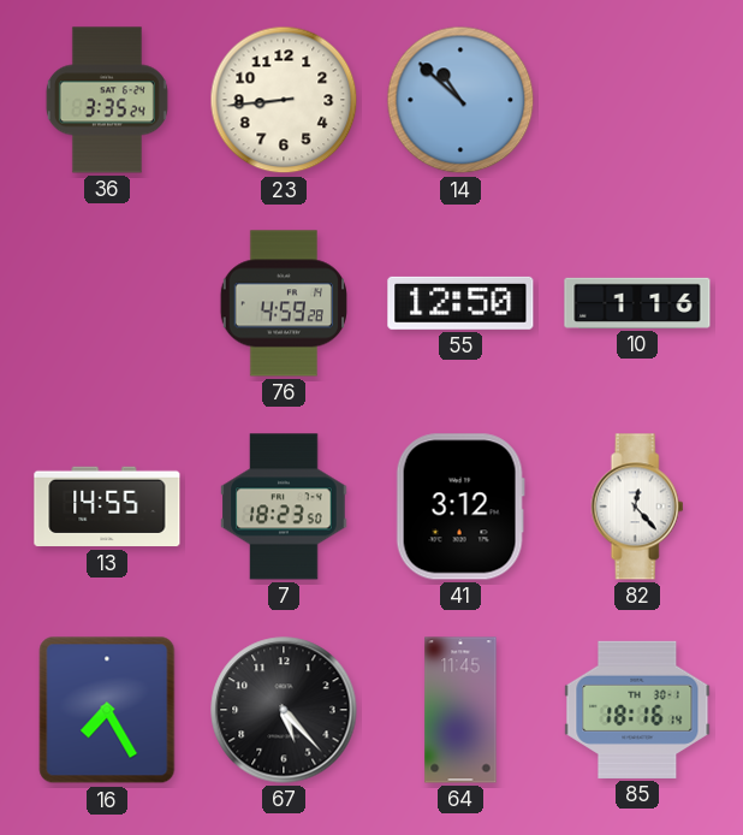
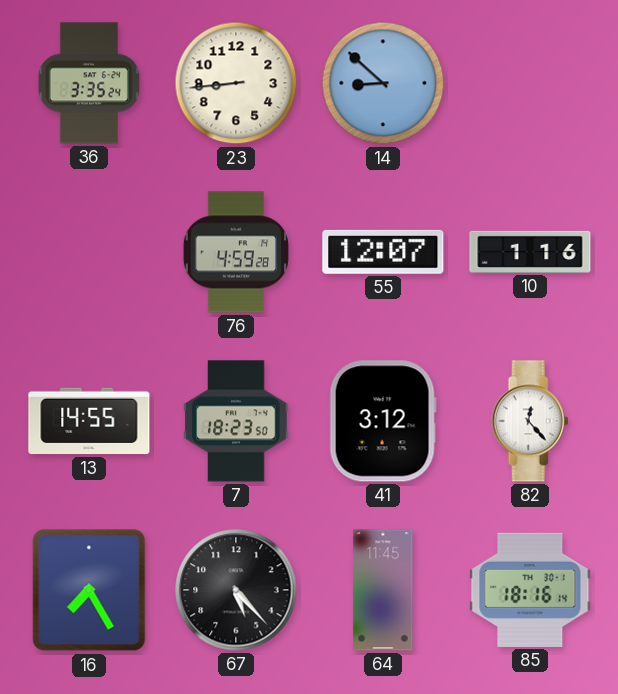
14: 10:52 -> 8:52
55: 12:50 -> 12:07
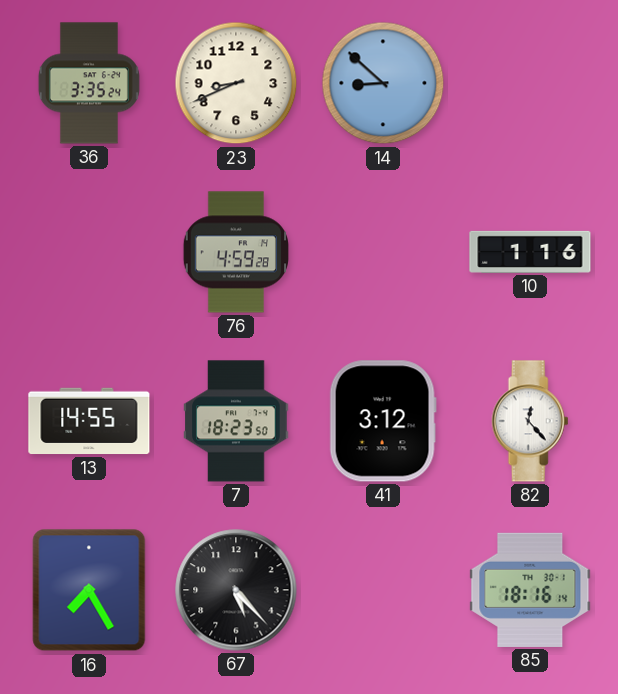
23: 8:44 -> 8:41
55: 12:07 -> none
64: 11:45 -> none
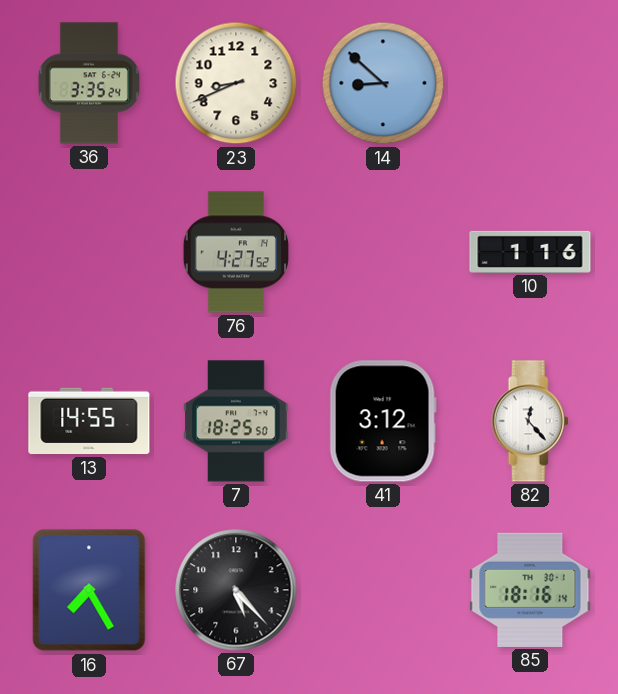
76: 4:59 -> 4:27
7: 18:23 -> 18:25
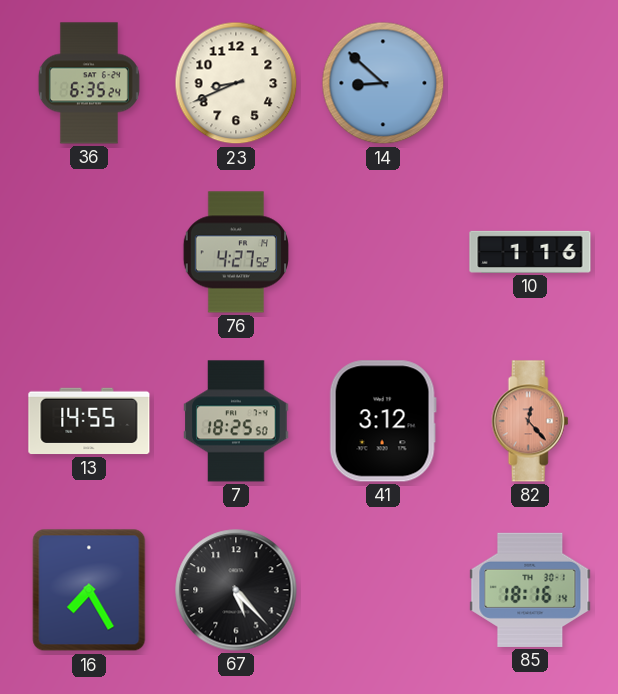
36: 3:35 -> 6:35
82 dial: white -> salmon
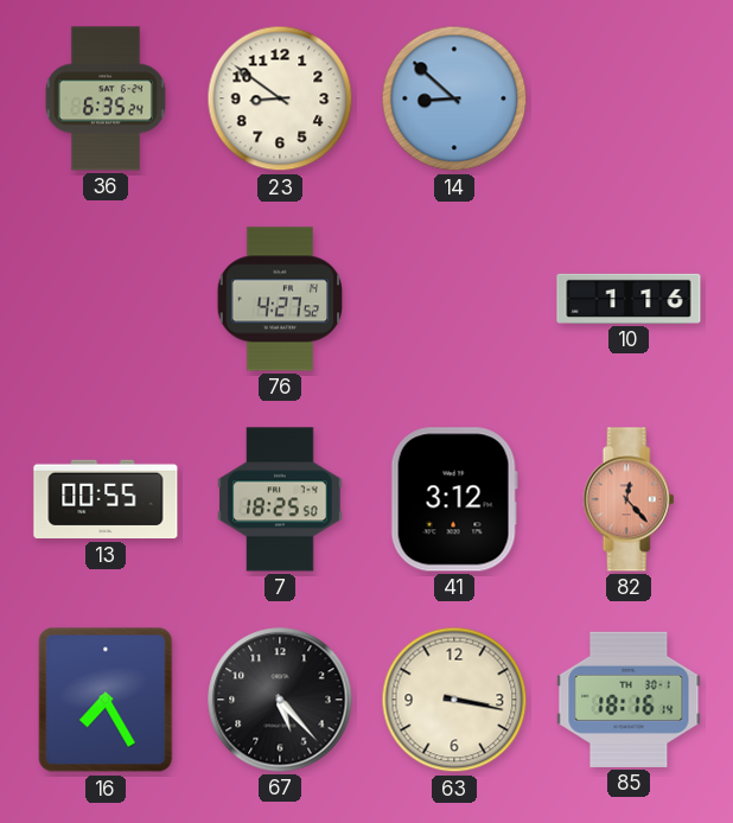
23: 8:41 -> 8:51
13: 14:55 -> 00:55
63: none -> 3:17
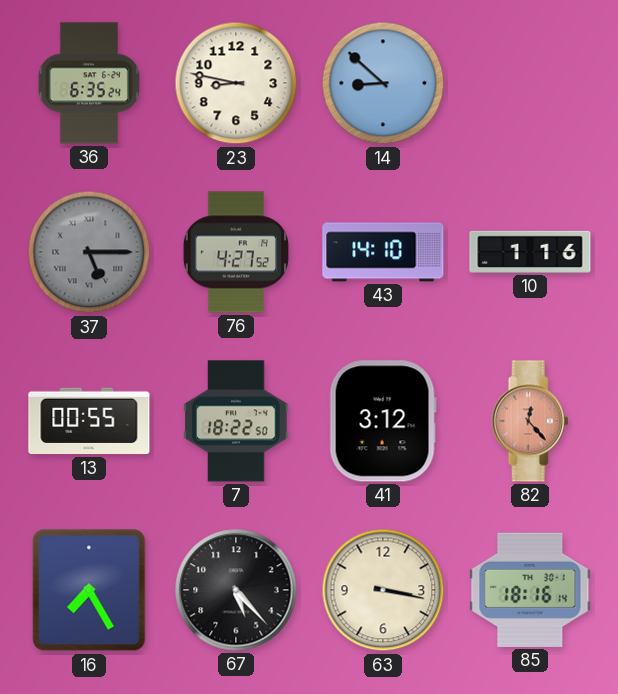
23: 8:51 -> 8:47
37: none -> 5:15
43: none -> 14:10
7: 18:25 -> 18:22
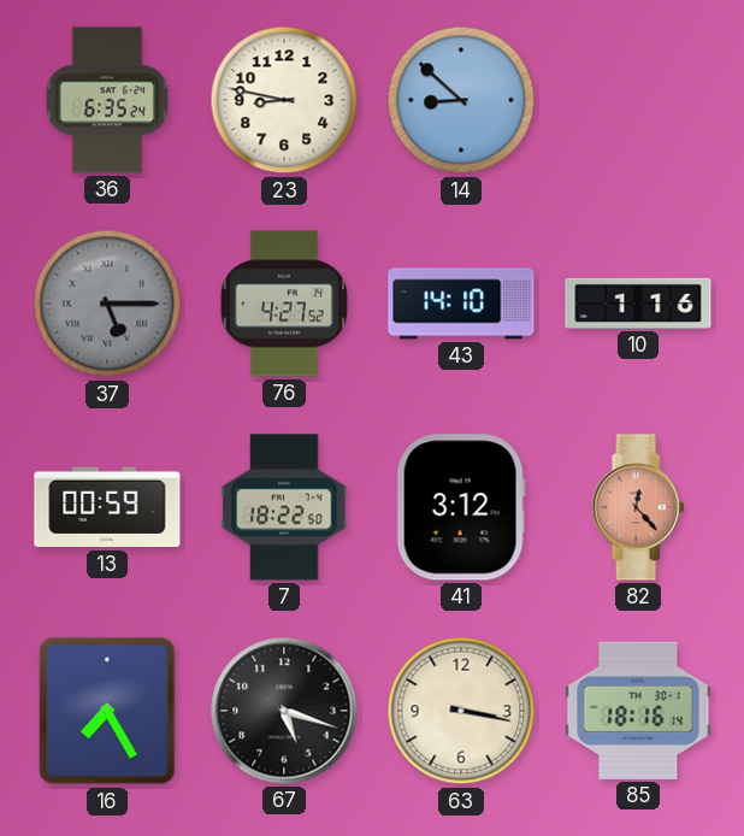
13: 00:55 -> 00:59
67: 5:23 -> 5:18
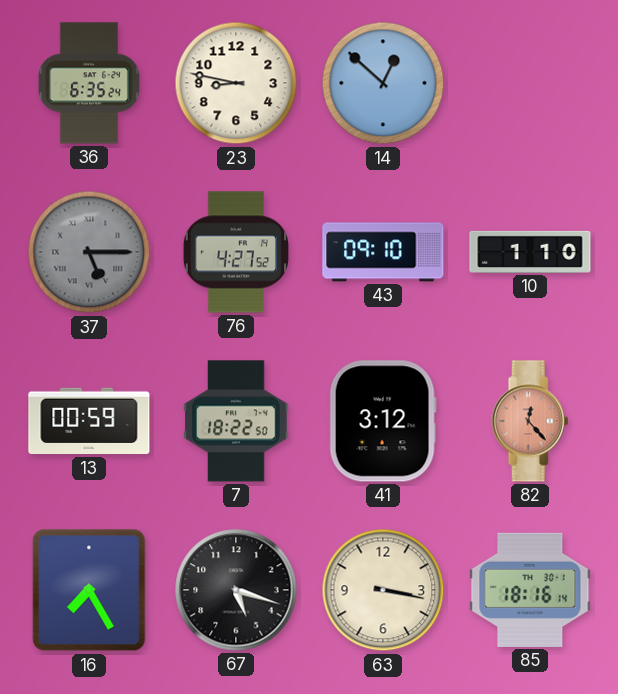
14: 8:52 -> 12:52
43: 14:10 -> 09:10
10: 1:16 -> 1:10
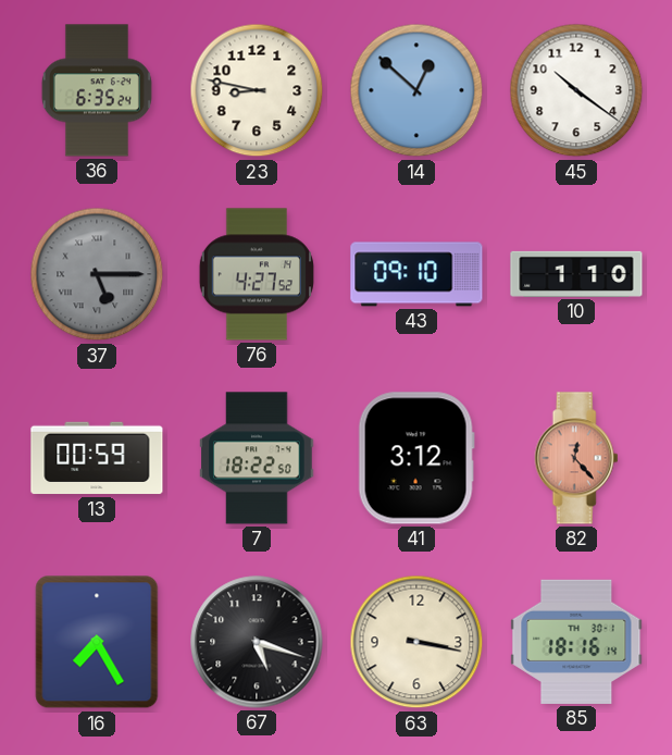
45: none -> 10:21
